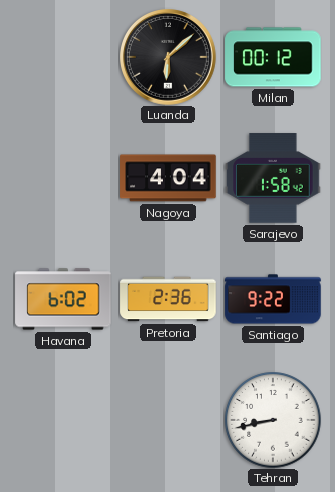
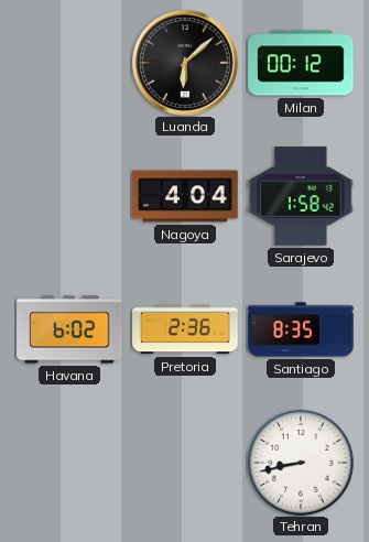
Santiago: 9:22 -> 8:35
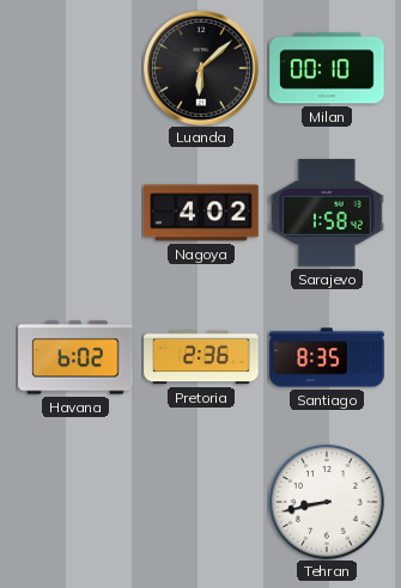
Milan: 00:12 -> 00:10
Nagoya: 4:04 -> 4:02
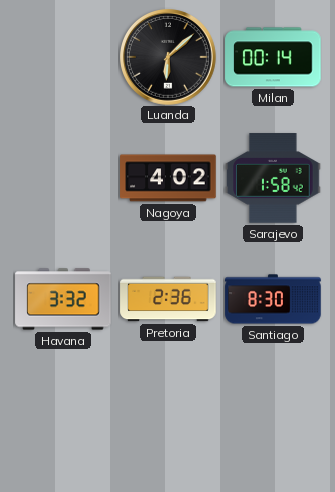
Milan: 00:10 -> 00:14
Havana: 6:02 -> 3:32
Santiago: 8:35 -> 8:30
Tehran: 8:43 -> none
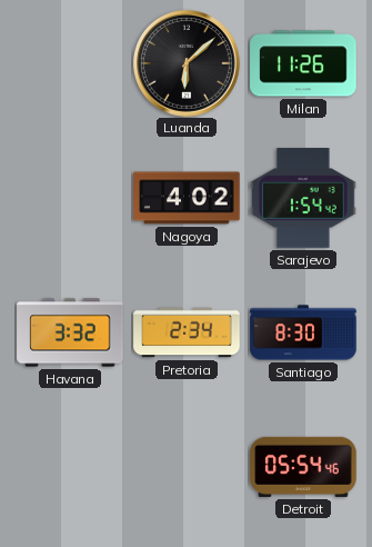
Milan: 00:14 -> 11:26
Sarajevo: 1:58 -> 1:54
Pretoria: 2:36 -> 2:34
Detroit: none -> 05:54
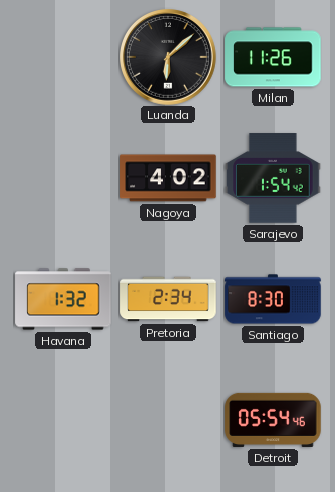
Havana: 3:32 -> 1:32
